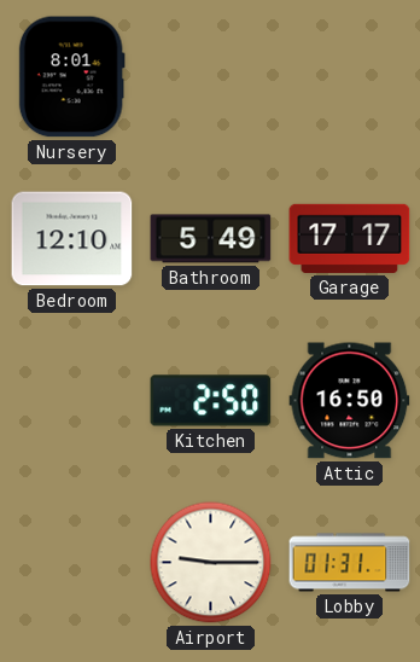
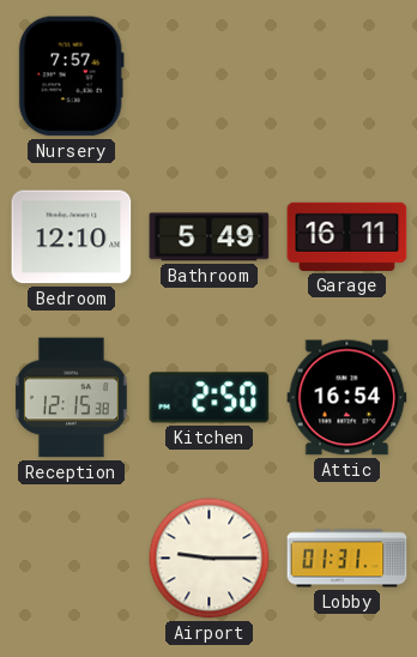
Nursery: 8:01 -> 7:57
Garage: 17:17 -> 16:11
Reception: none -> 12:15
Attic: 16:50 -> 16:54
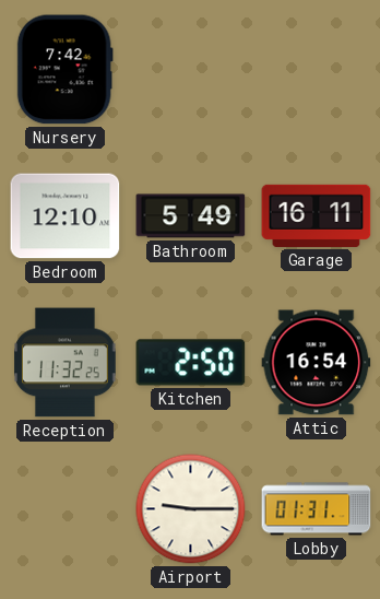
Nursery: 7:57 -> 7:42
Reception: 12:15 -> 11:32
